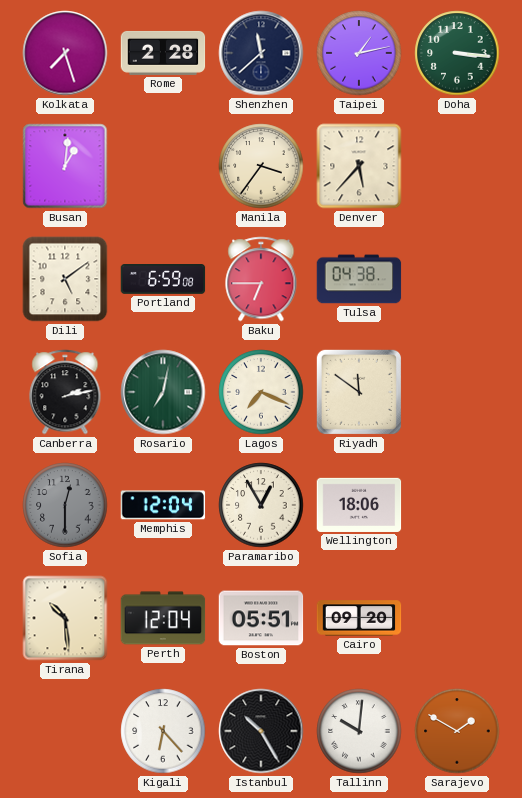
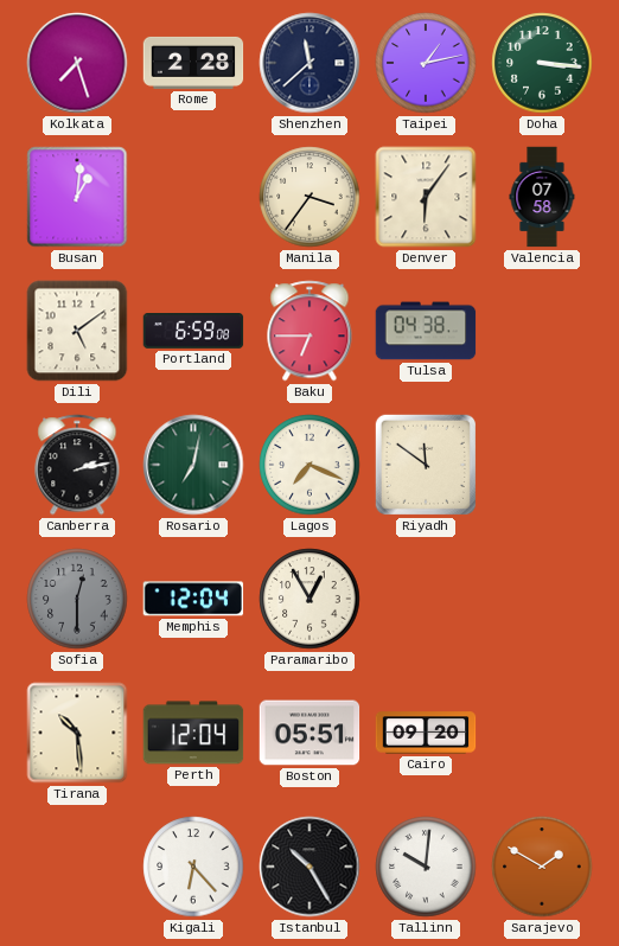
Denver: 5:37 -> 6:06
Valencia: none -> 07:58
Wellington: 18:06 -> none
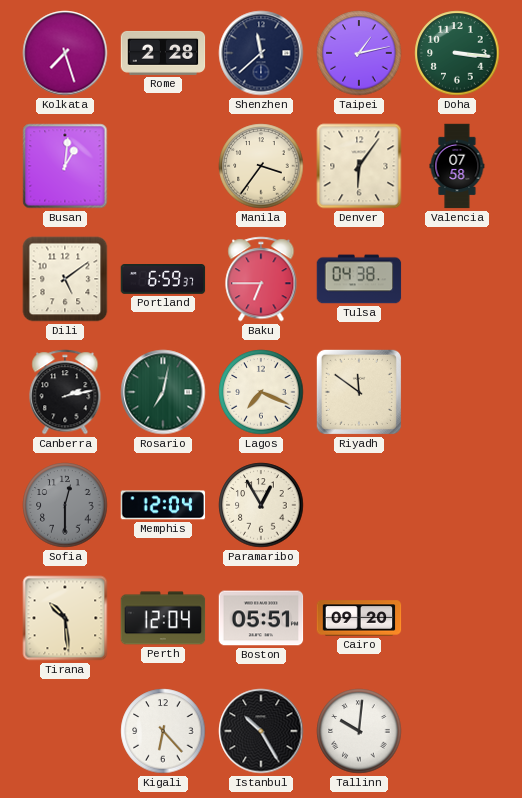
Portland: 6:59:08 -> 6:59:37
Sarajevo: 1:50 -> none
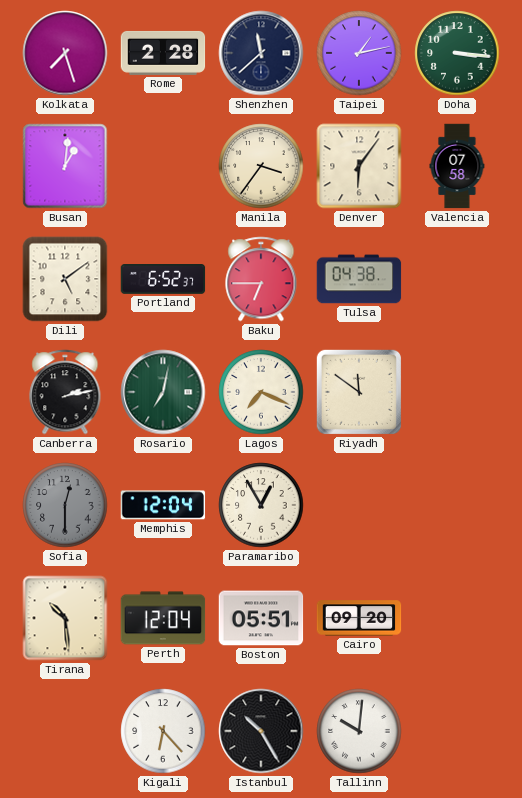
Portland: 6:59 -> 6:52
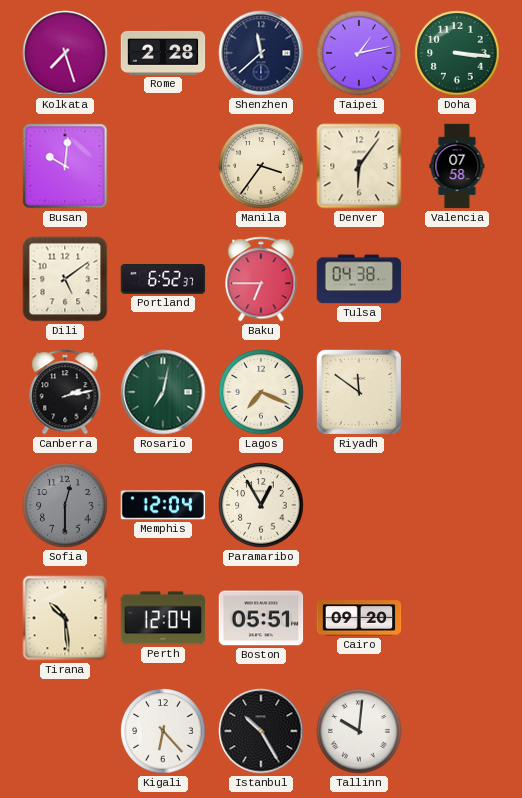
Busan: 1:01 -> 10:01
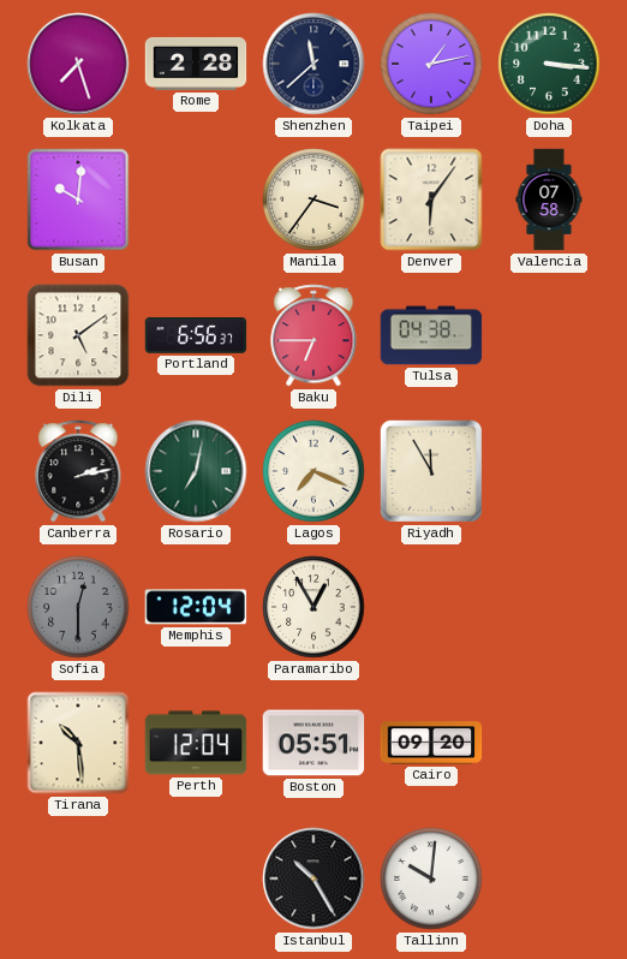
Portland: 6:52 -> 6:56
Riyadh: 11:51 -> 11:55
Kigali: 6:23 -> none
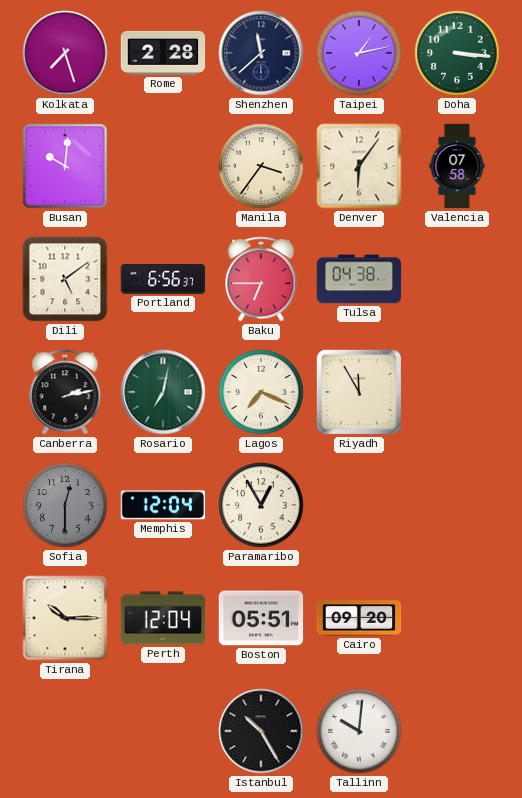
Tirana: 10:29 -> 10:15
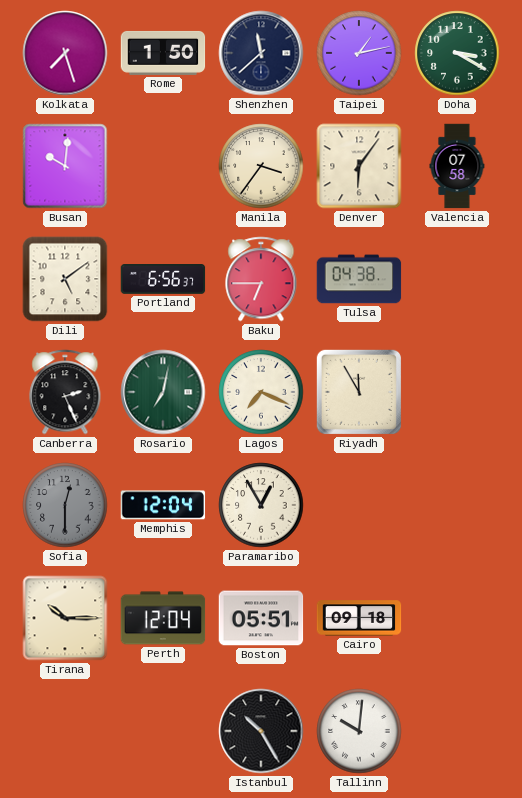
Rome: 2:28 -> 1:50
Doha: 3:16 -> 3:20
Canberra: 2:13 -> 2:26
Cairo: 09:20 -> 09:18
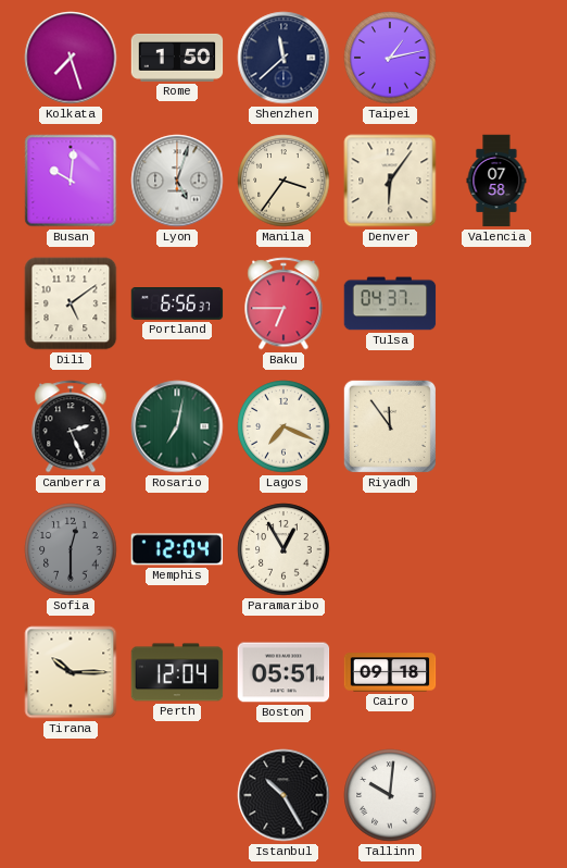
Doha: 3:20 -> none
Lyon: none -> 5:03
Tulsa: 04:38 -> 04:37
Riyadh: 11:55 -> 11:54
